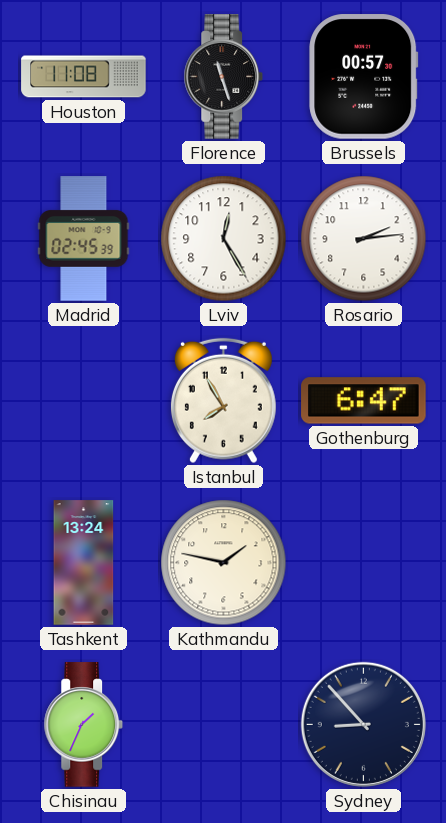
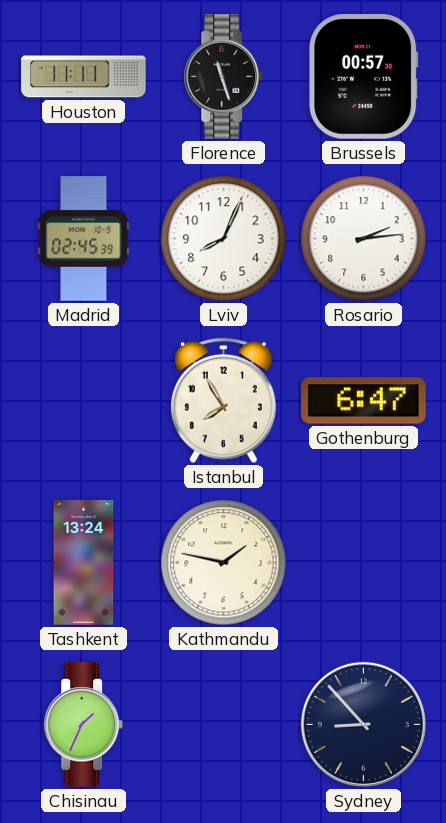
Houston: 11:08 -> 11:11
Lviv: 12:25 -> 8:04
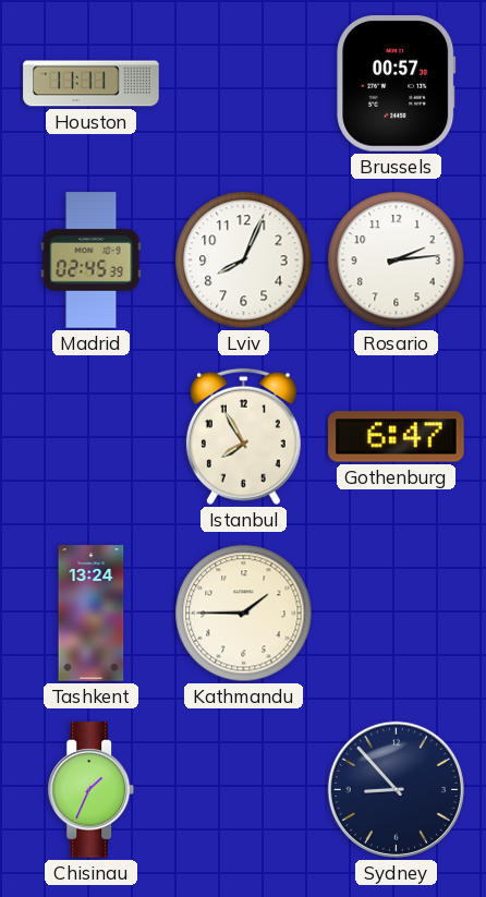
Florence: 11:27 -> none
Kathmandu: 1:47 -> 1:45
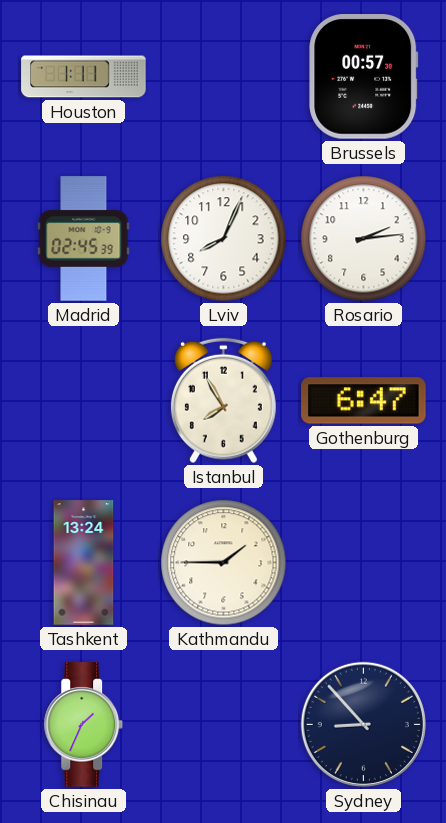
Houston: 11:11 -> 1:11
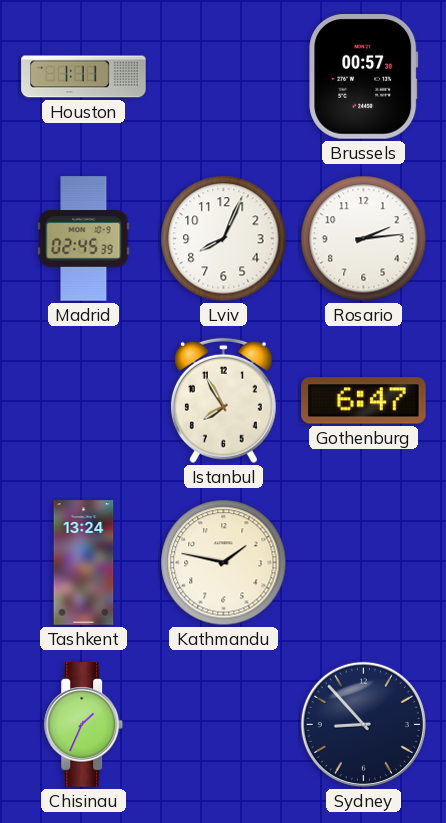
Kathmandu: 1:45 -> 1:47
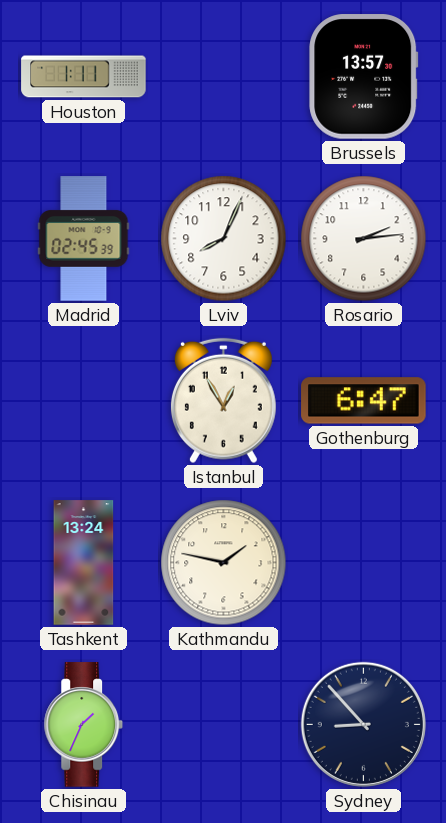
Brussels: 00:57 -> 13:57
Istanbul: 7:55 -> 12:55
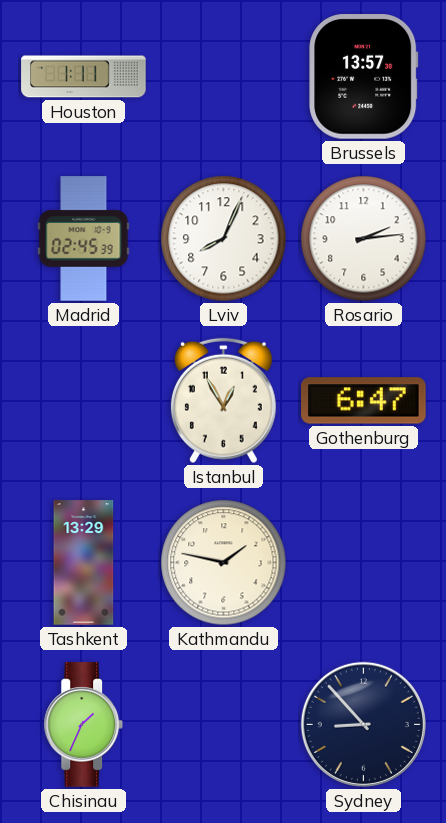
Tashkent: 13:24 -> 13:29
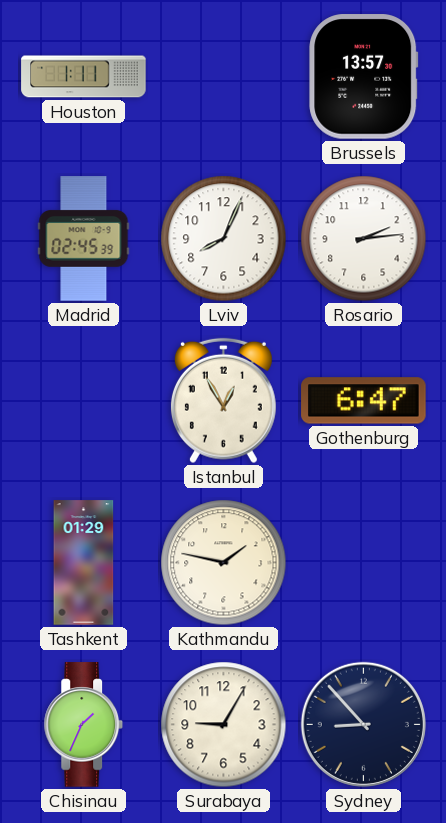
Tashkent: 13:29 -> 01:29
Surabaya: none -> 9:05
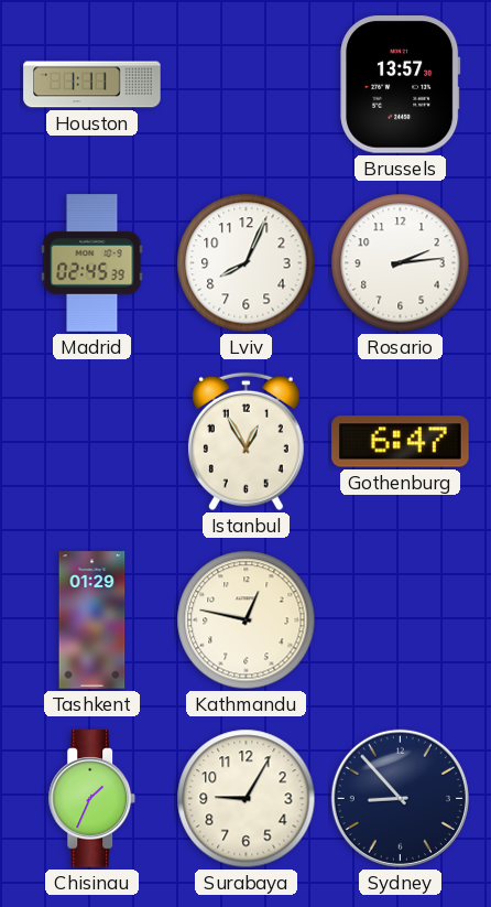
Kathmandu: 1:47 -> 12:47
